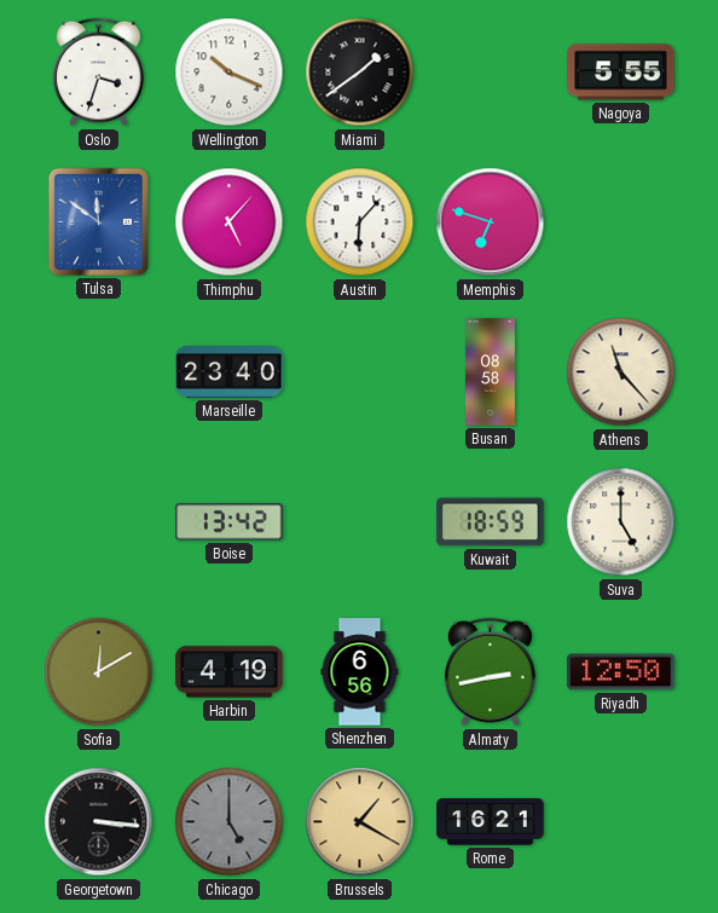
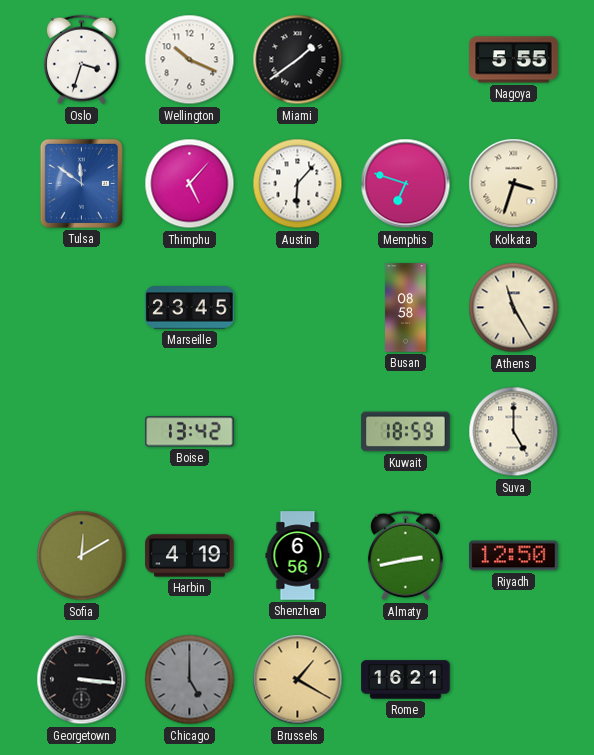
Kolkata: none -> 3:33
Marseille: 23:40 -> 23:45
Athens: 11:23 -> 11:25
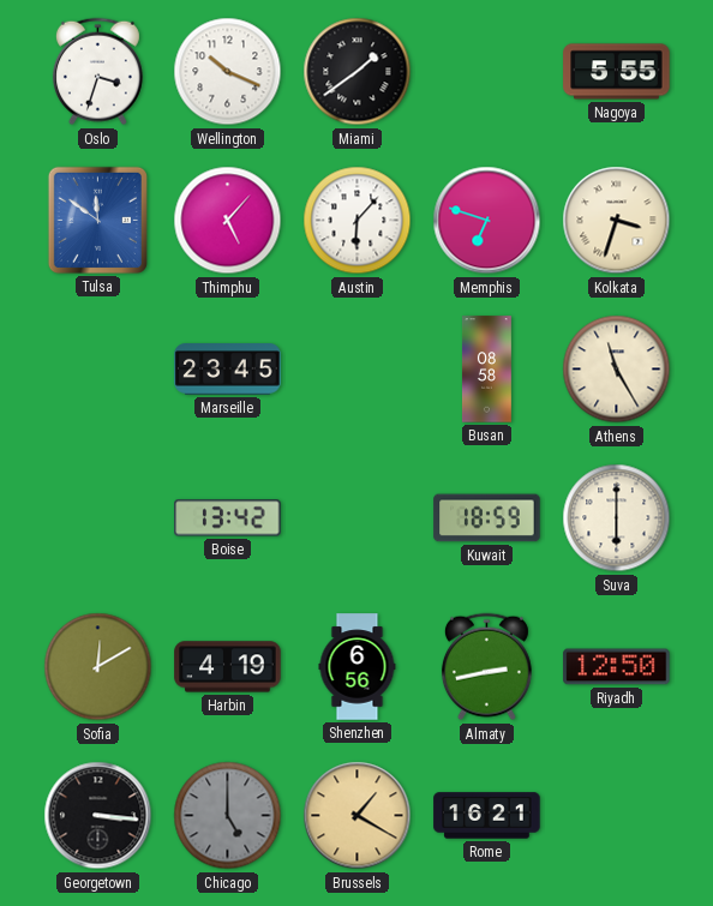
Suva: 5:00 -> 6:00
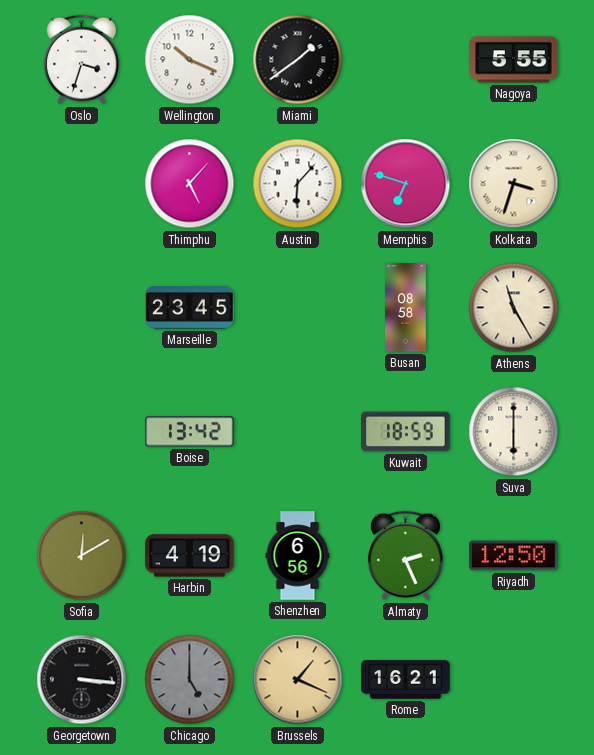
Tulsa: 11:51 -> none
Almaty: 2:43 -> 2:26
Brussels: 1:20 -> 1:19
